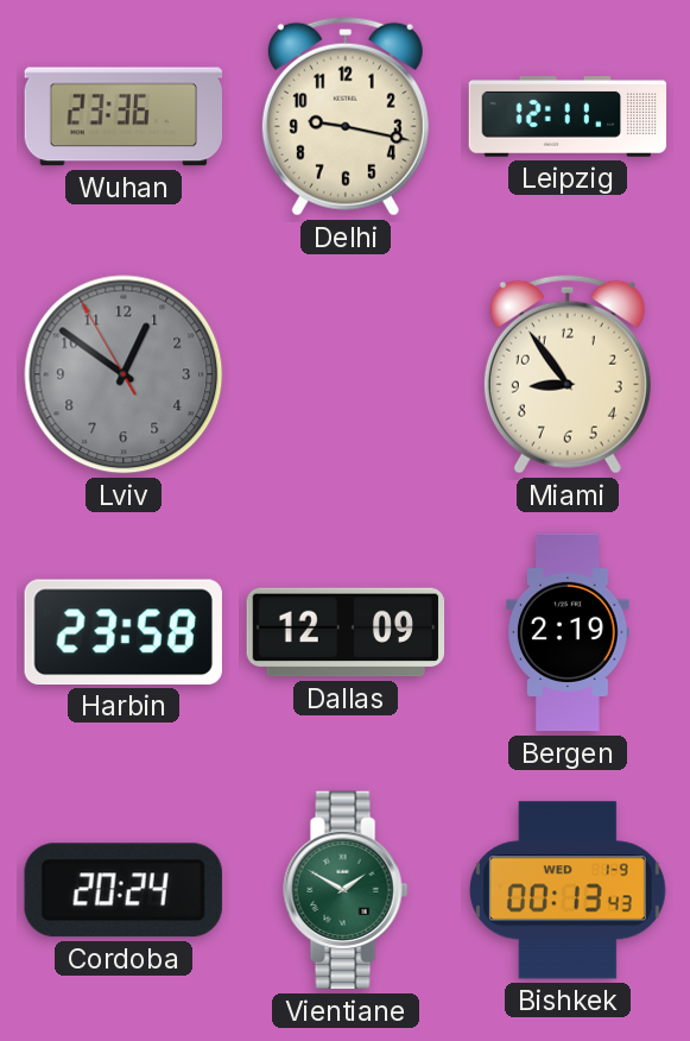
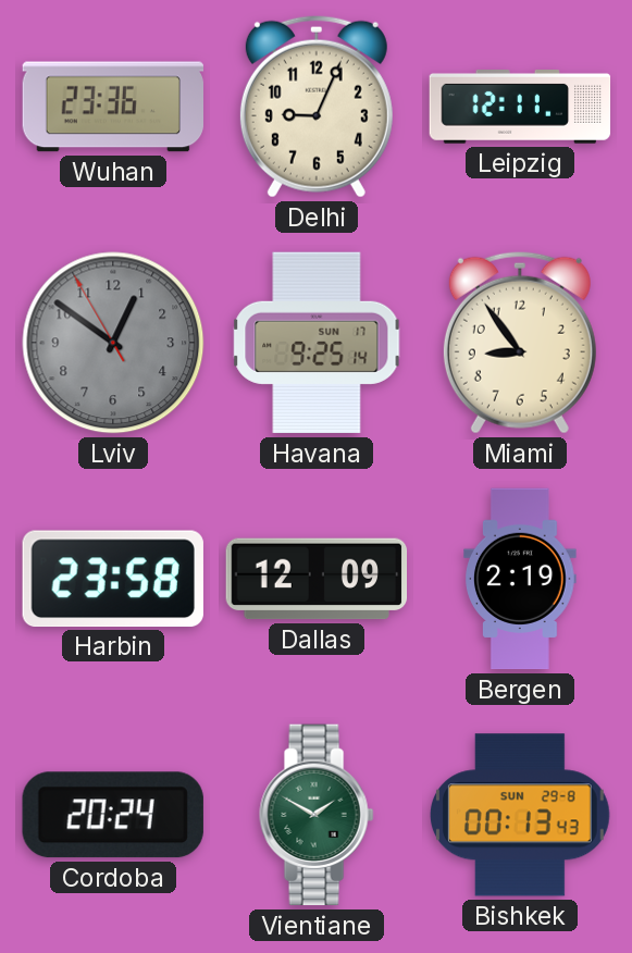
Delhi: 9:17 -> 9:04
Havana: none -> 9:25
Bishkek date: WED 1-9 -> SUN 29-8
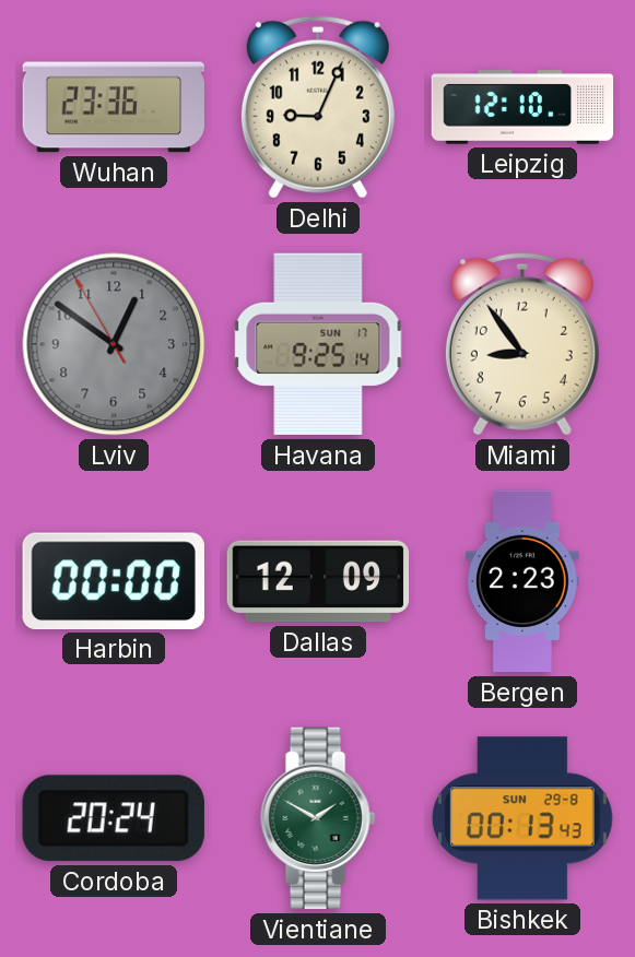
Leipzig: 12:11 -> 12:10
Harbin: 23:58 -> 00:00
Bergen: 2:19 -> 2:23
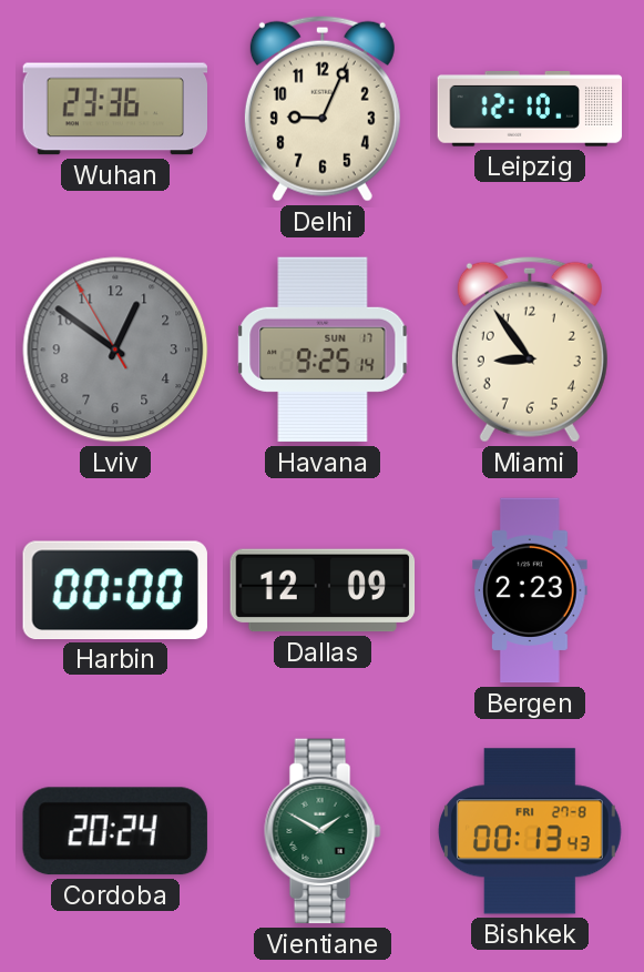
Bishkek date: SUN 29-8 -> FRI 27-8
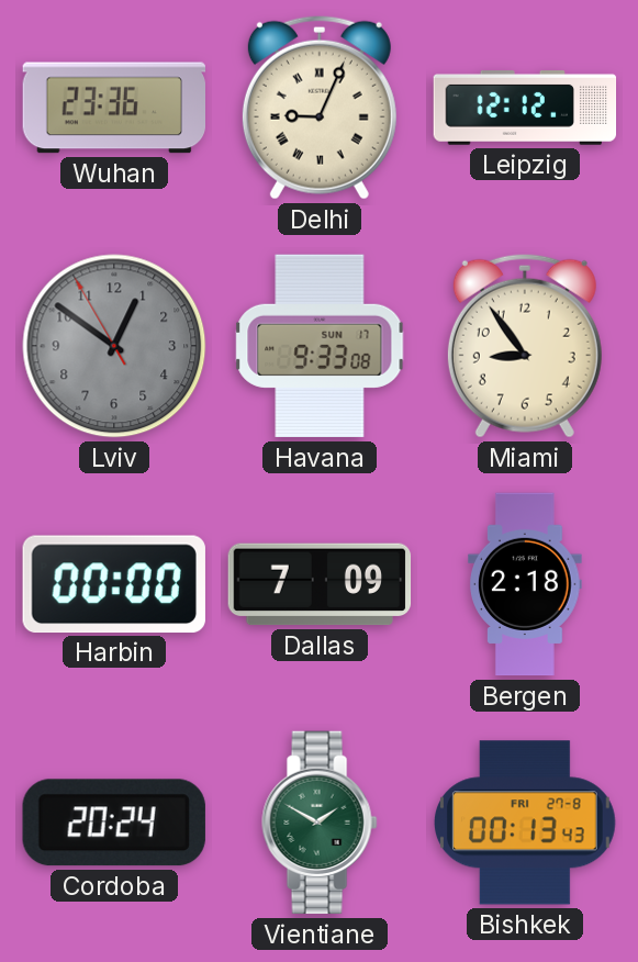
Delhi numerals: Arabic -> Roman
Leipzig: 12:10 -> 12:12
Havana: 9:25 -> 9:33
Dallas: 12:09 -> 7:09
Bergen: 2:23 -> 2:18
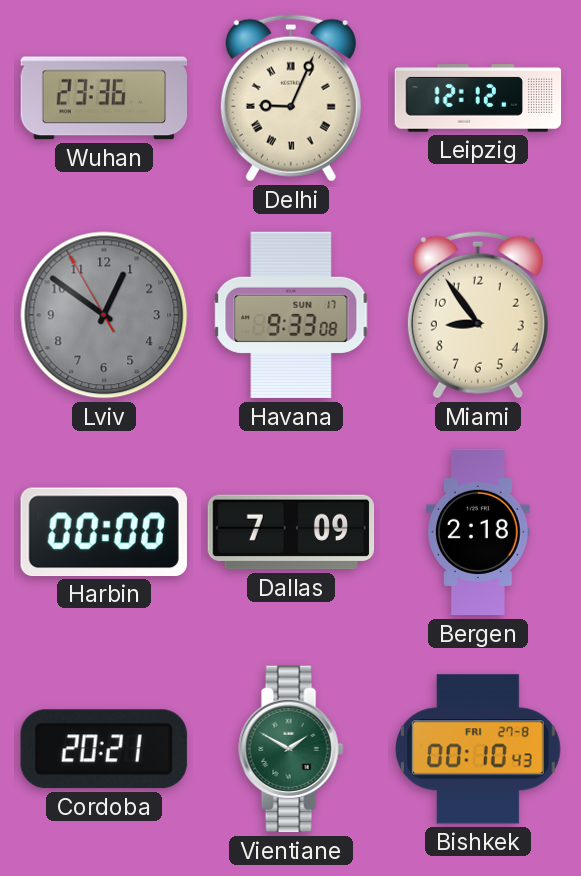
Cordoba: 20:24 -> 20:21
Bishkek: 00:13 -> 00:10
